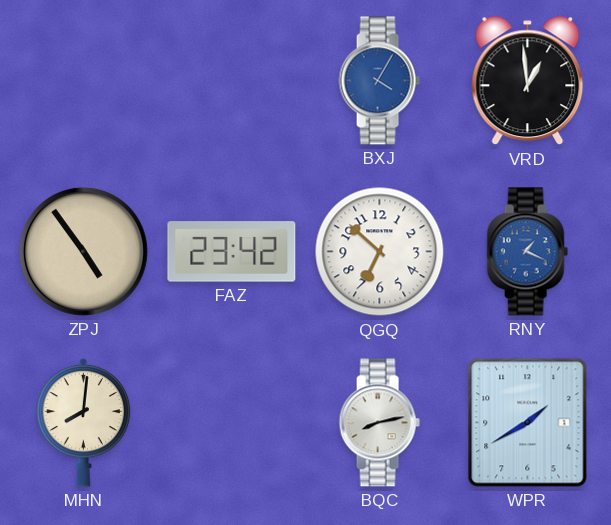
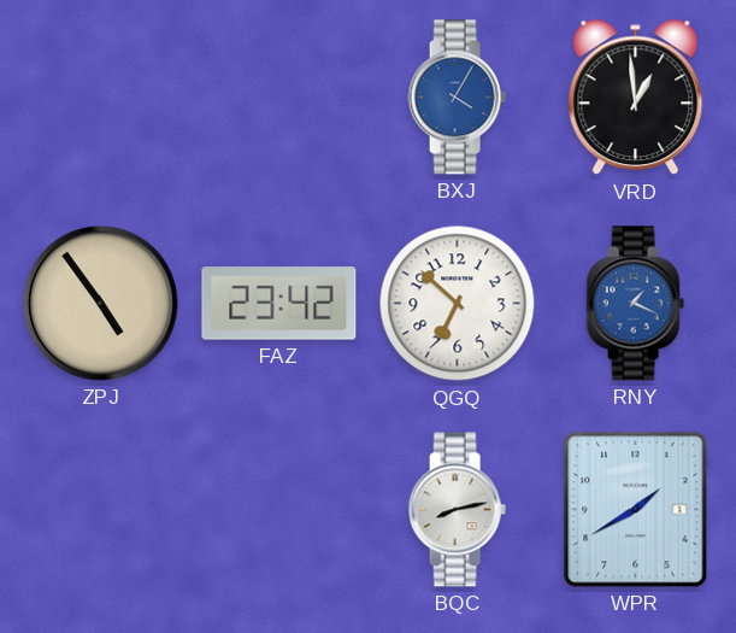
MHN: 8:01 -> none
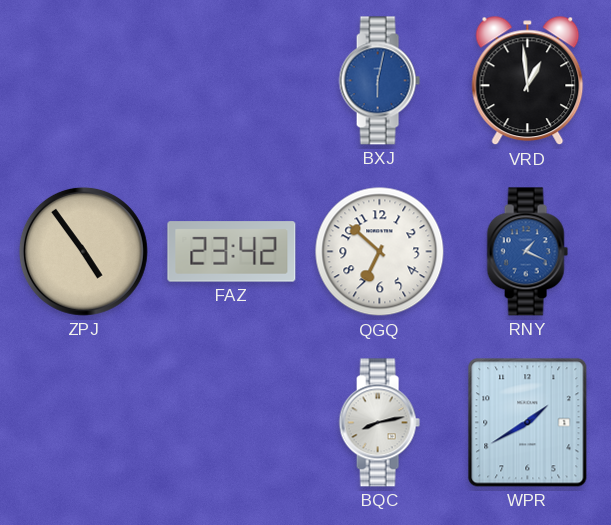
BXJ: 4:05 -> 6:02
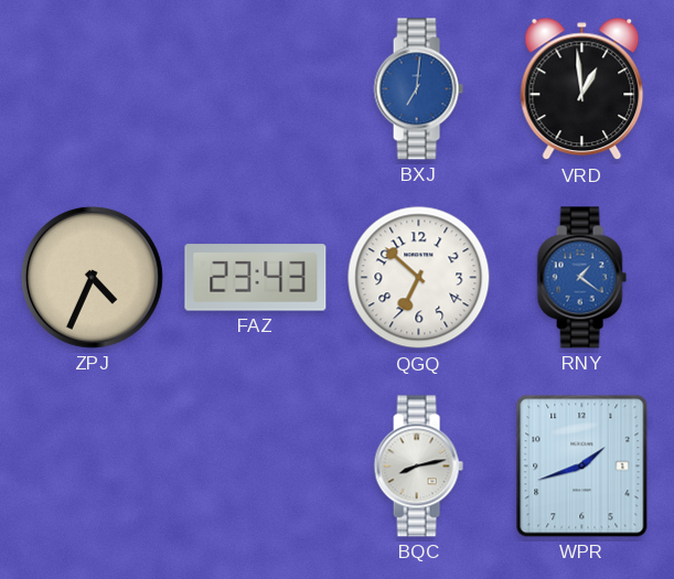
BXJ: 6:02 -> 7:01
ZPJ: 4:54 -> 4:34
FAZ: 23:42 -> 23:43
RNY: 1:19 -> 1:21
WPR: 1:40 -> 1:42
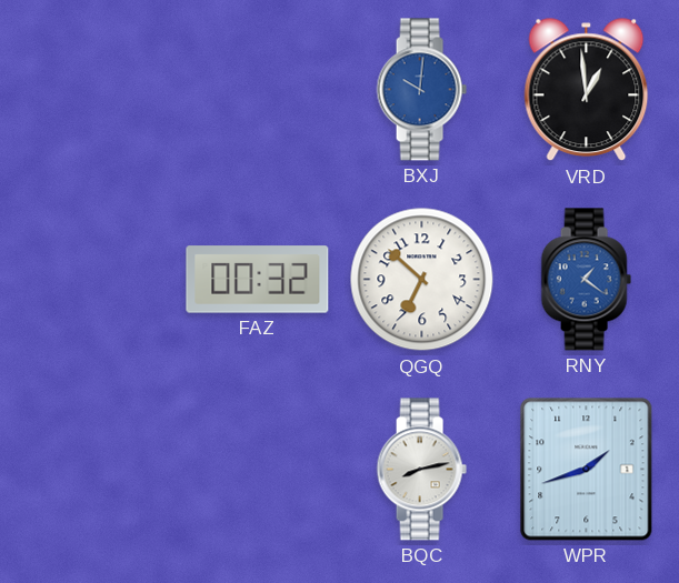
BXJ: 7:01 -> 10:01
ZPJ: 4:34 -> none
FAZ: 23:43 -> 00:32
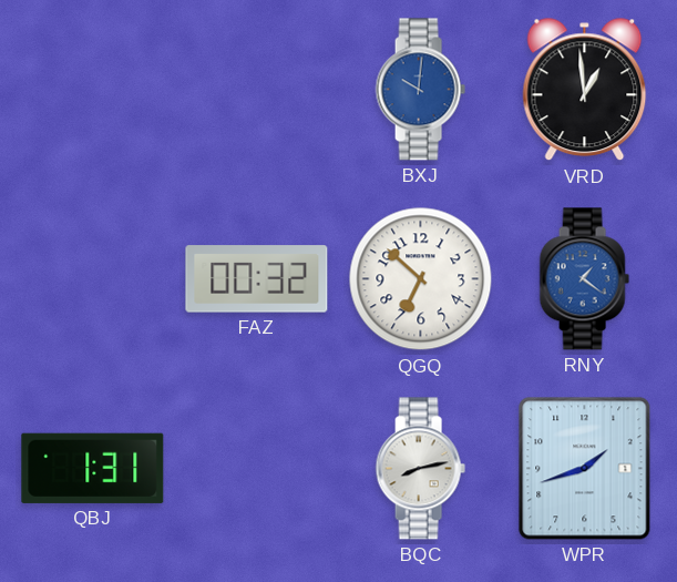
QBJ: none -> 1:31
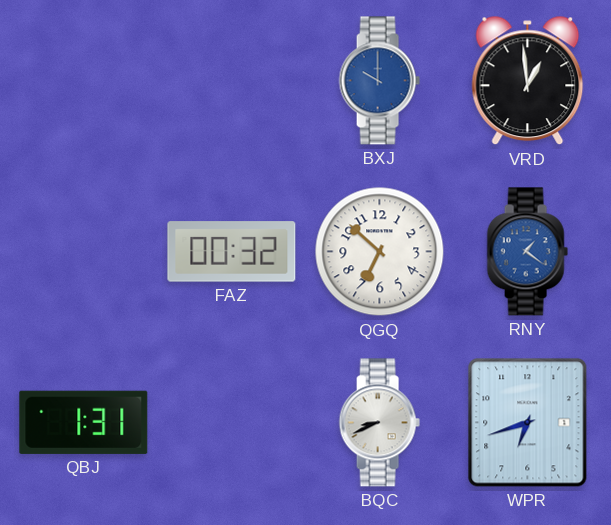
BXJ: 10:01 -> 10:00
BQC: 8:13 -> 8:41
WPR: 1:42 -> 6:42
